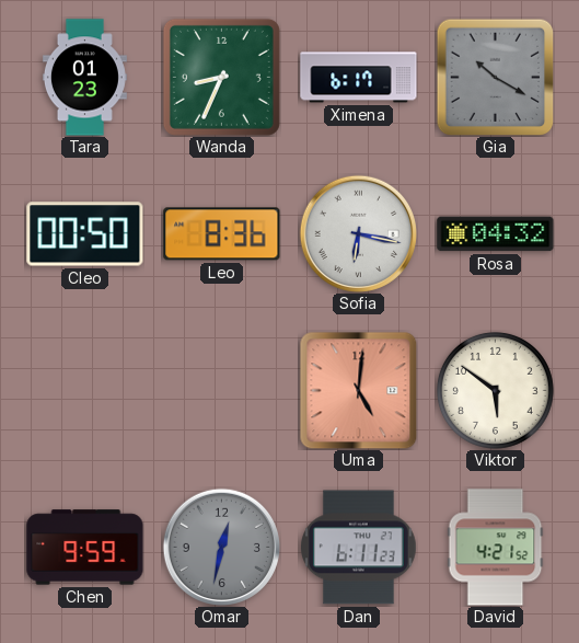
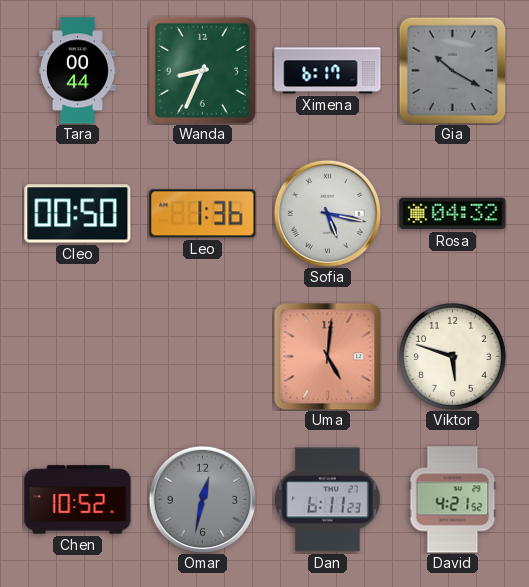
Tara: 01:23 -> 00:44
Leo: 8:36 -> 1:36
Sofia: 6:17 -> 5:17
Viktor: 5:51 -> 5:48
Chen: 9:59 -> 10:52
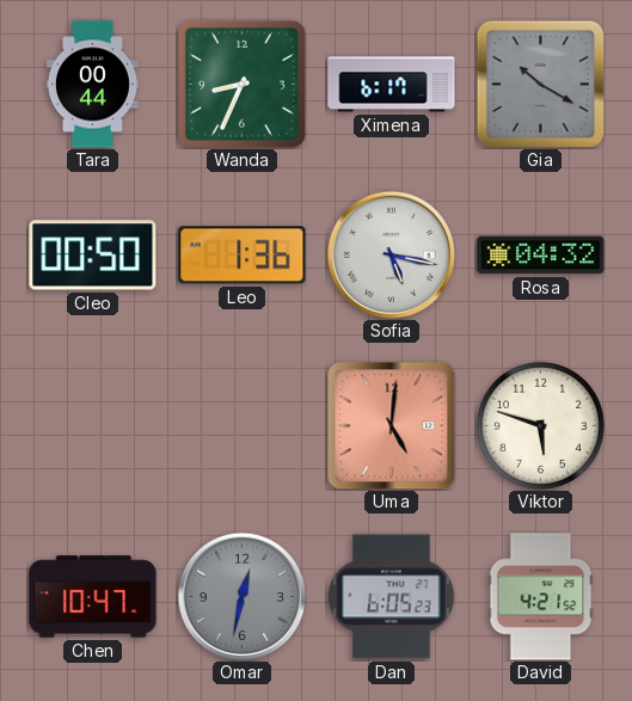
Chen: 10:52 -> 10:47
Dan: 6:11 -> 6:05
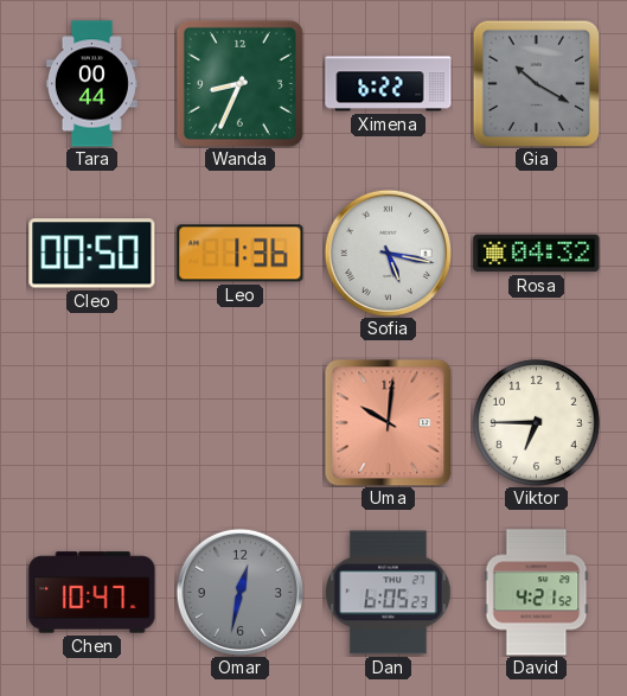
Ximena: 6:17 -> 6:22
Uma: 5:01 -> 10:01
Viktor: 5:48 -> 6:45
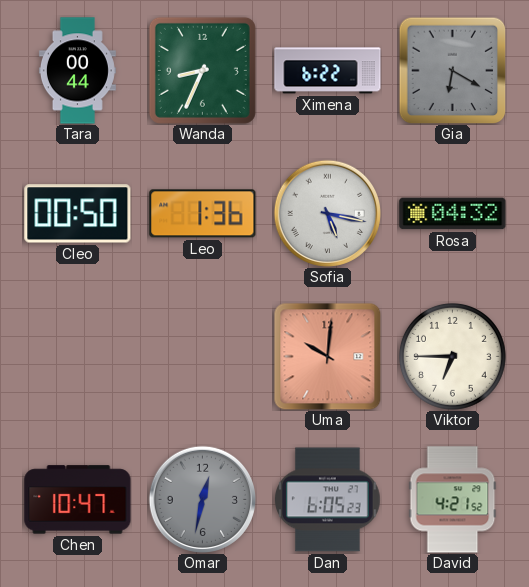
Gia: 10:20 -> 6:20
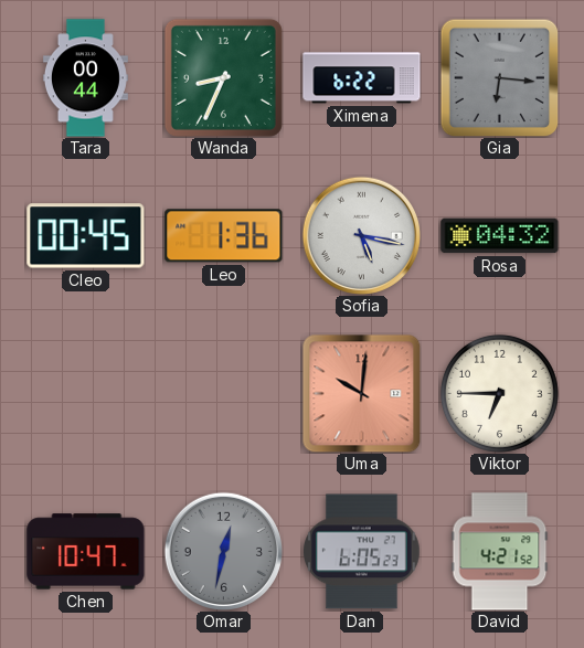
Gia: 6:20 -> 6:16
Cleo: 00:50 -> 00:45
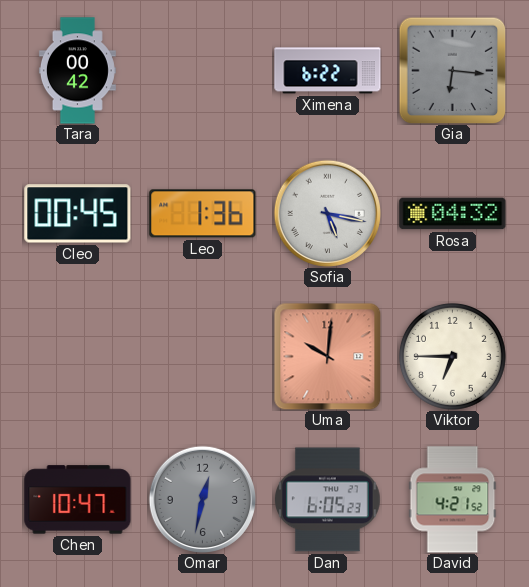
Tara: 00:44 -> 00:42
Wanda: 8:34 -> none
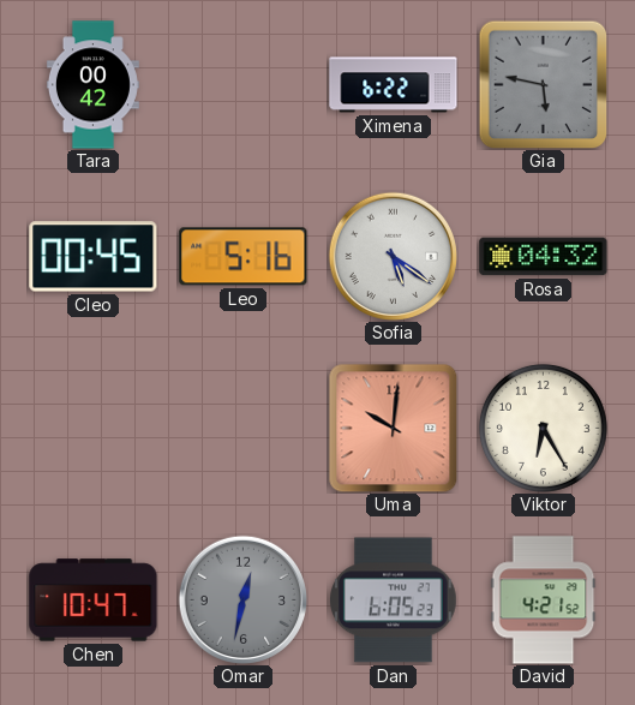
Gia: 6:16 -> 5:47
Leo: 1:36 -> 5:16
Sofia: 5:17 -> 5:21
Viktor: 6:45 -> 6:25
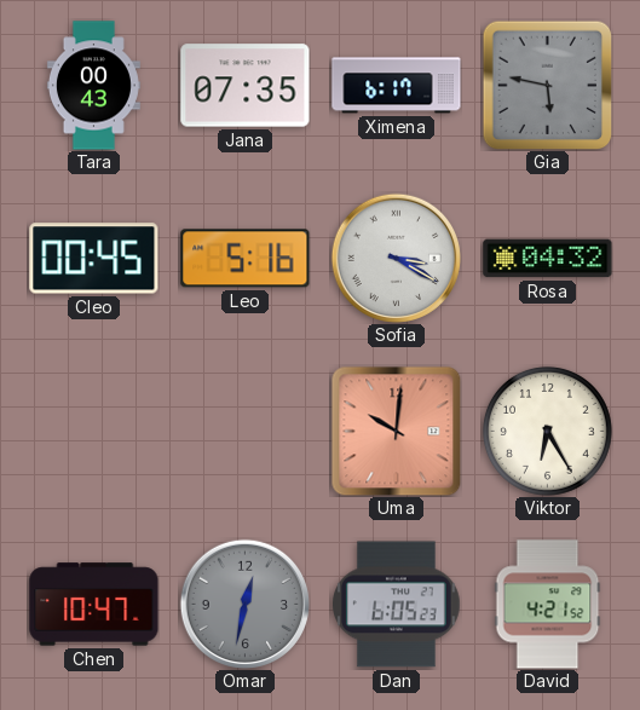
Tara: 00:42 -> 00:43
Jana: none -> 07:35
Ximena: 6:22 -> 6:17
Sofia: 5:21 -> 3:20
